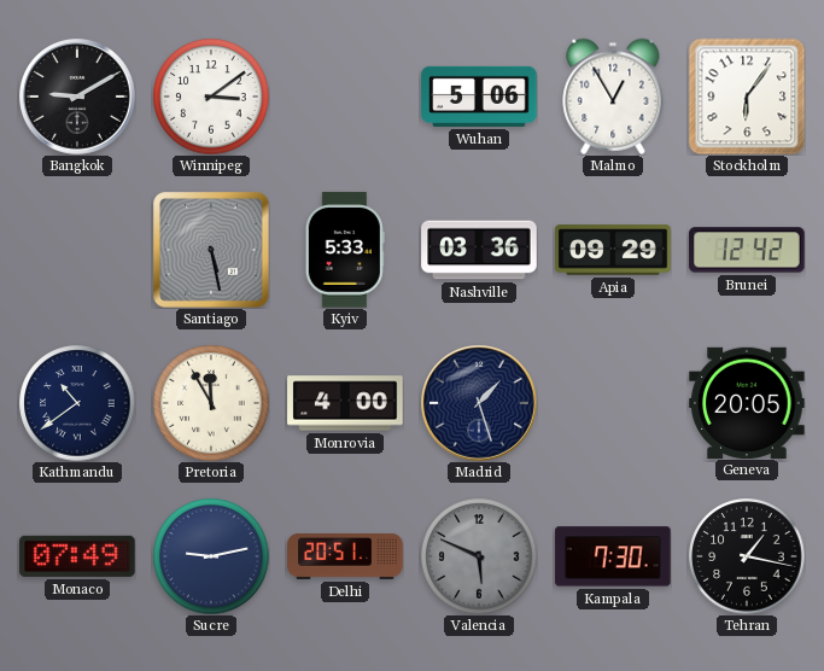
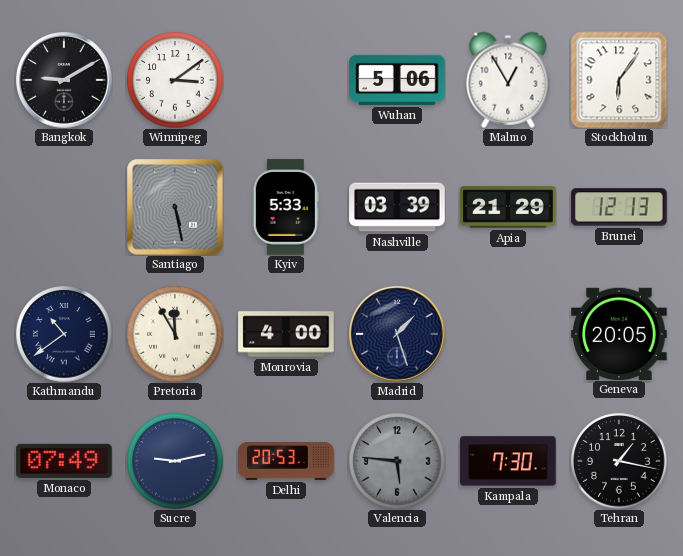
Nashville: 03:36 -> 03:39
Apia: 09:29 -> 21:29
Brunei: 12:42 -> 12:13
Delhi: 20:51 -> 20:53
Valencia: 5:49 -> 5:46
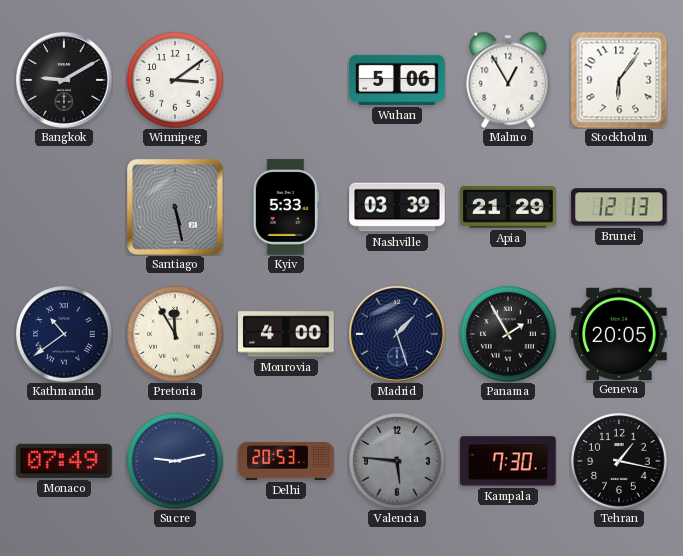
Panama: none -> 1:55
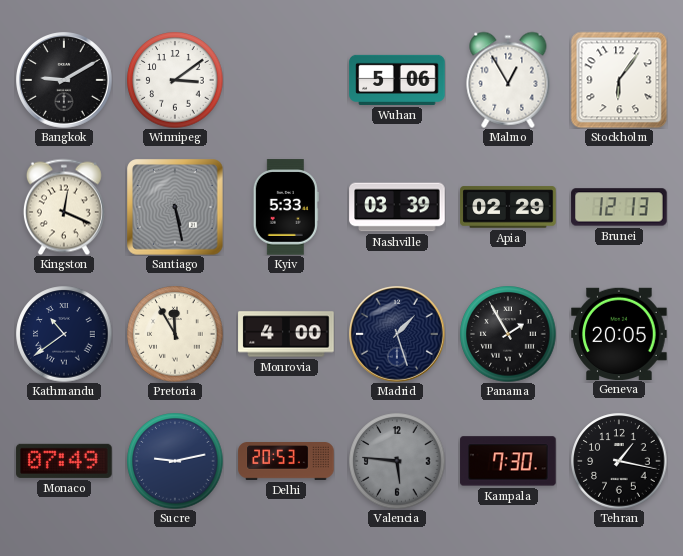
Kingston: none -> 12:19
Apia: 21:29 -> 02:29
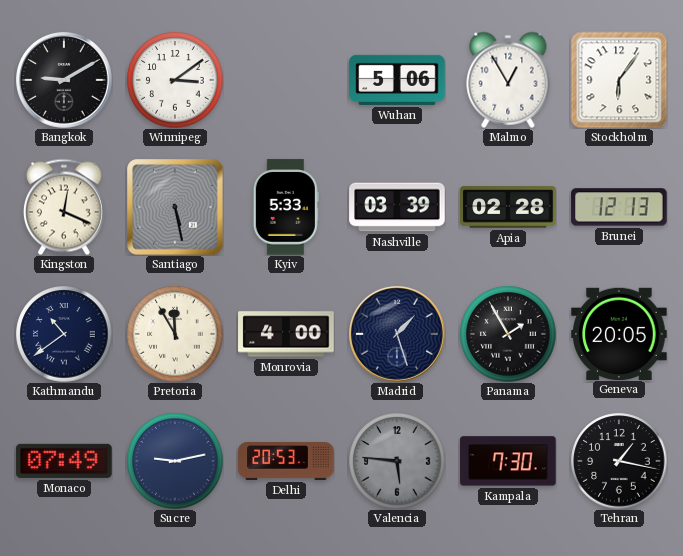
Apia: 02:29 -> 02:28
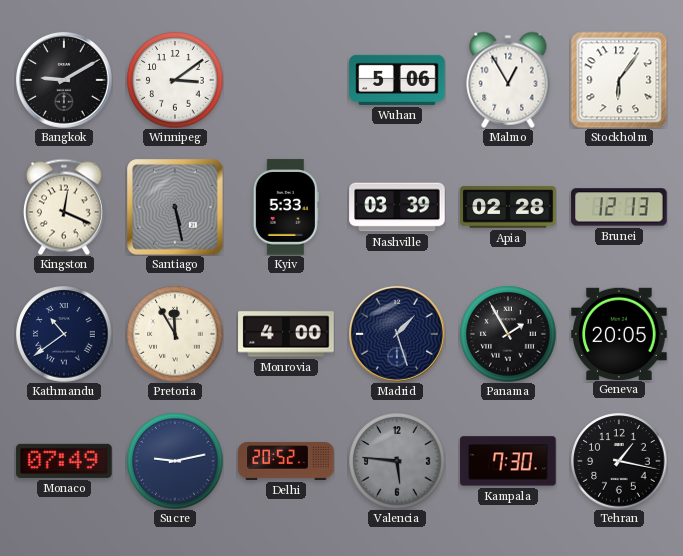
Delhi: 20:53 -> 20:52
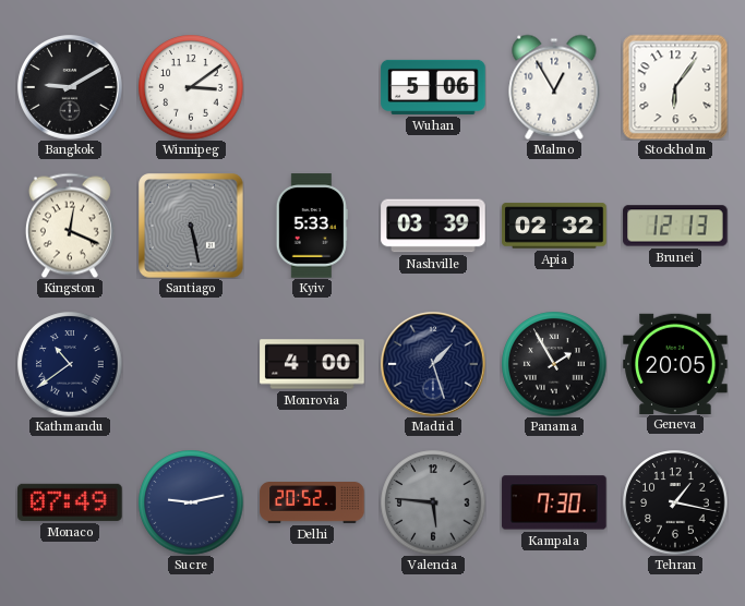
Apia: 02:28 -> 02:32
Pretoria: 11:55 -> none
